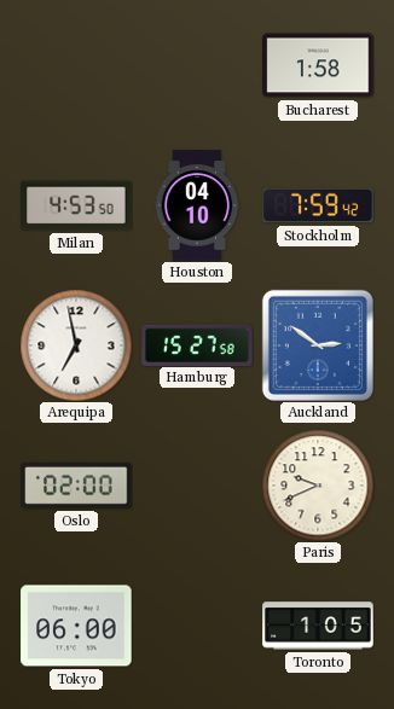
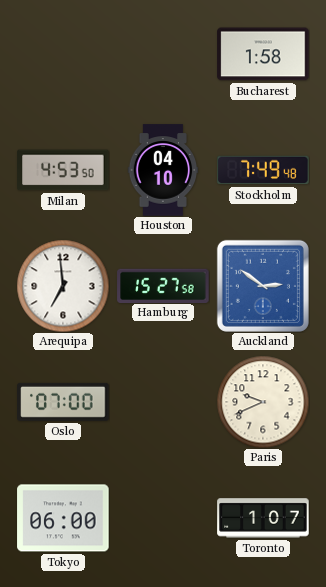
Stockholm: 7:59 -> 7:49
Arequipa: 6:58 -> 6:59
Oslo: 02:00 -> 07:00
Toronto: 1:05 -> 1:07
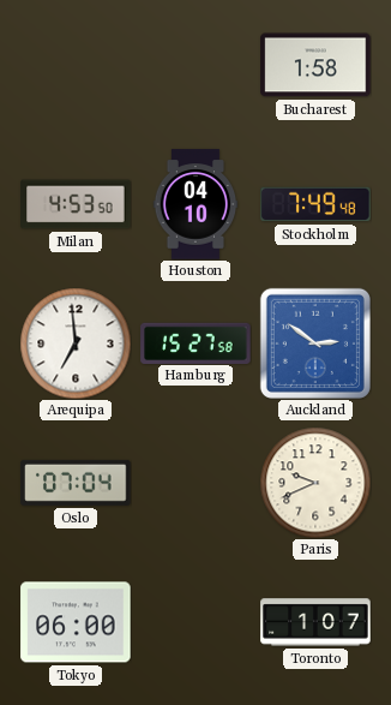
Oslo: 07:00 -> 07:04
